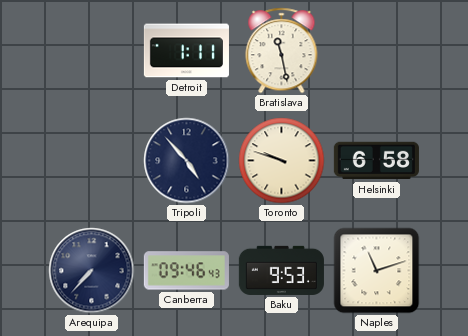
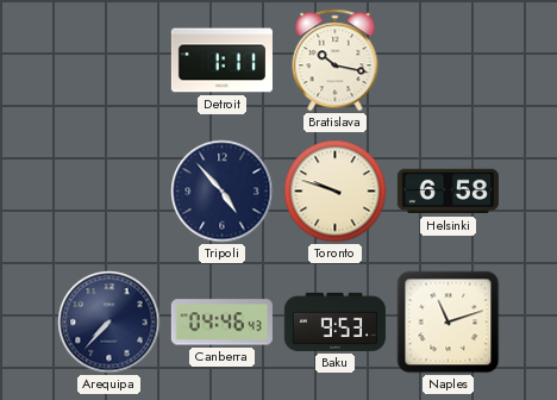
Bratislava: 11:28 -> 10:17
Canberra: 09:46 -> 04:46
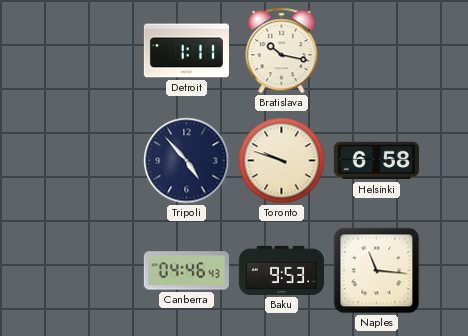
Arequipa: 7:37 -> none
Naples: 11:12 -> 11:16
